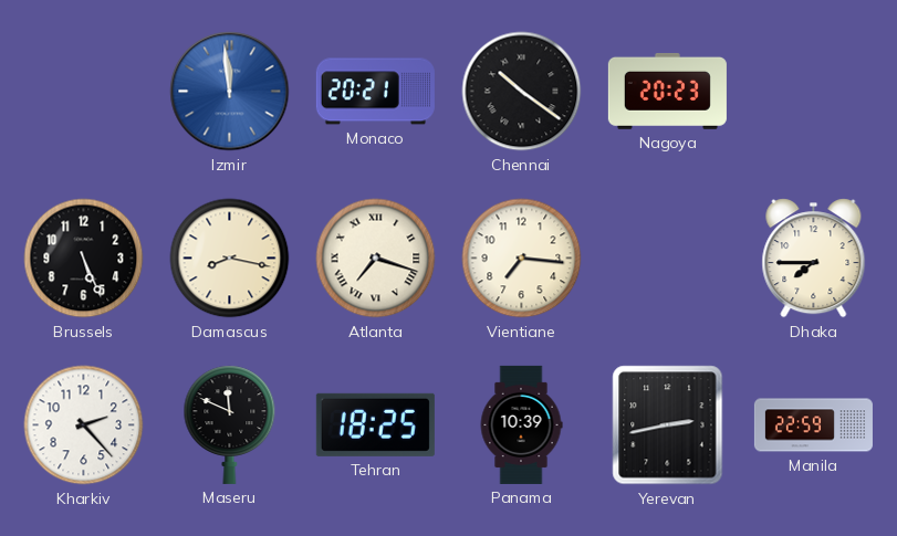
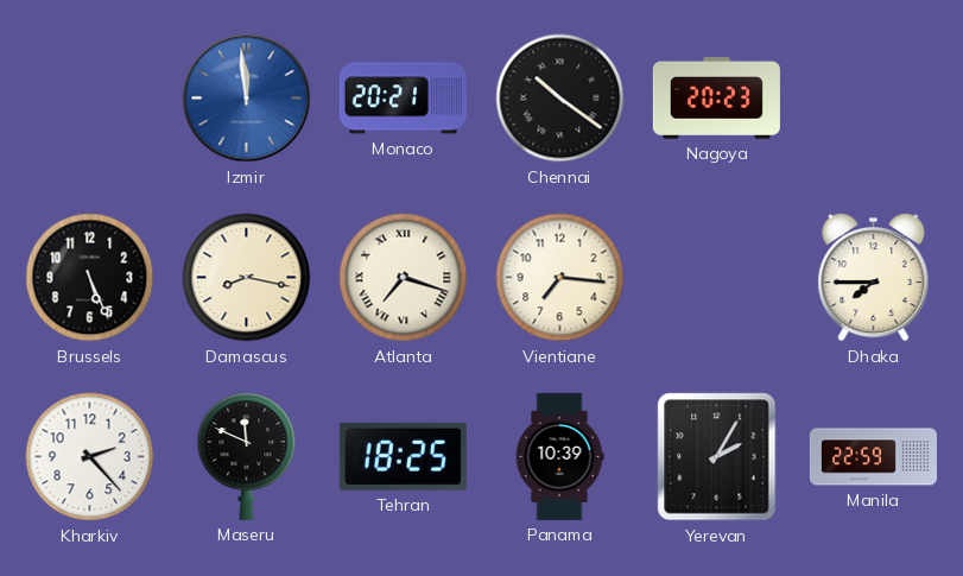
Yerevan: 2:43 -> 2:05
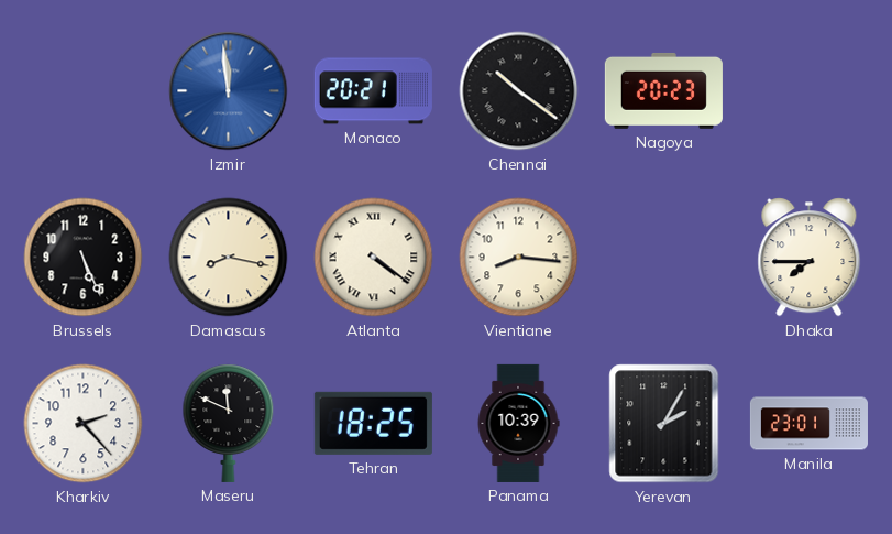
Atlanta: 7:18 -> 4:21
Vientiane: 7:16 -> 8:16
Manila: 22:59 -> 23:01
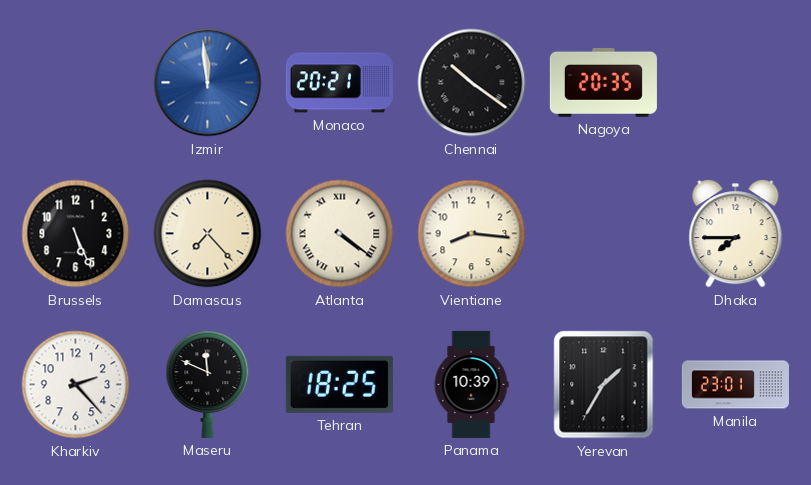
Nagoya: 20:23 -> 20:35
Damascus: 8:17 -> 7:23
Yerevan: 2:05 -> 1:35
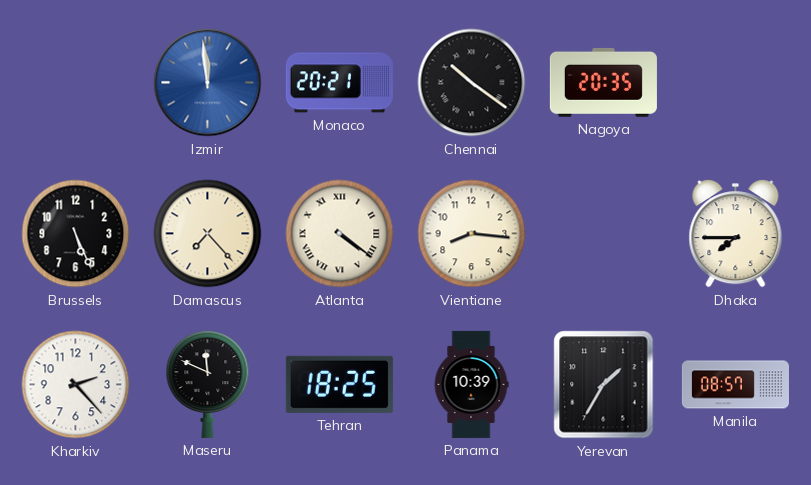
Manila: 23:01 -> 08:57
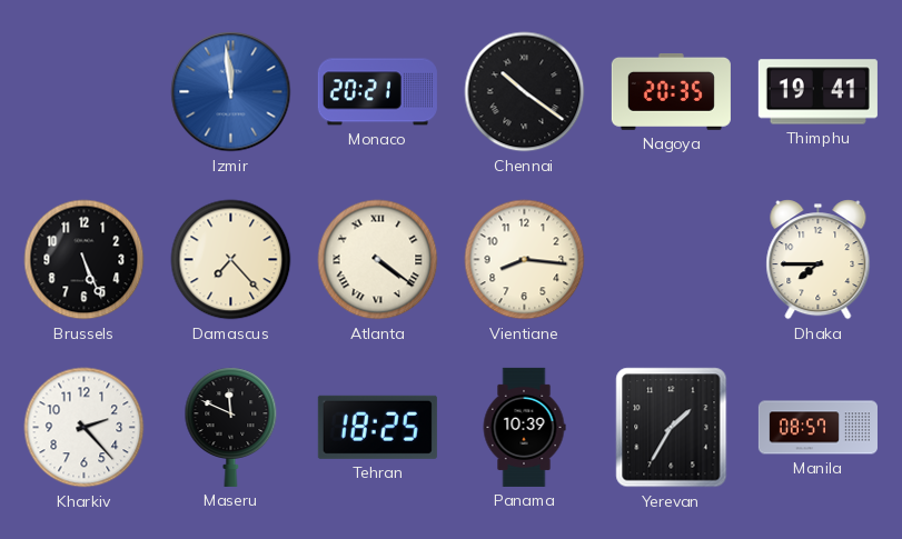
Thimphu: none -> 19:41
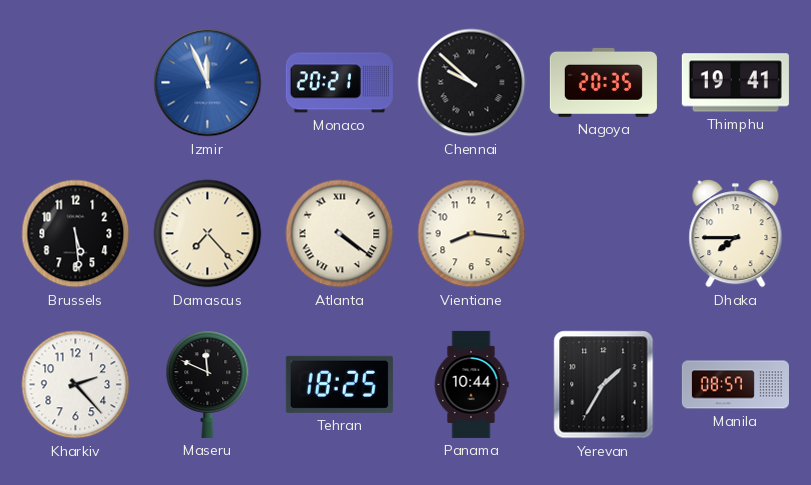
Izmir: 11:59 -> 11:56
Chennai: 10:21 -> 9:52
Brussels: 5:26 -> 5:29
Panama: 10:39 -> 10:44
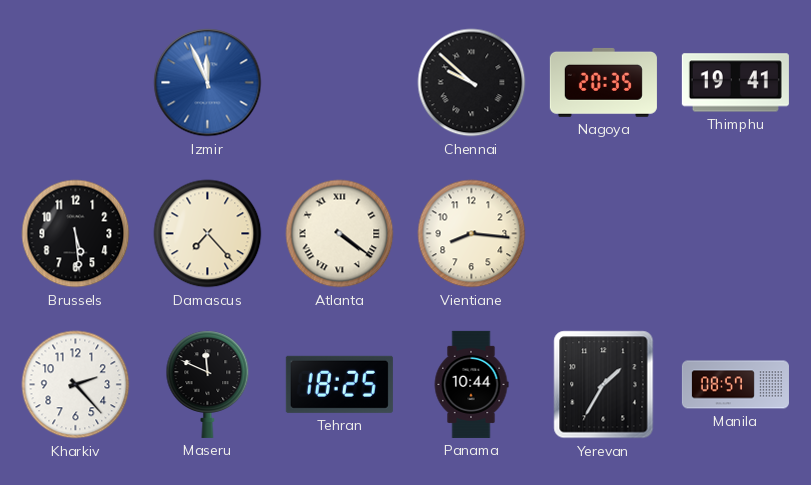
Monaco: 20:21 -> none
Dhaka: 7:45 -> none
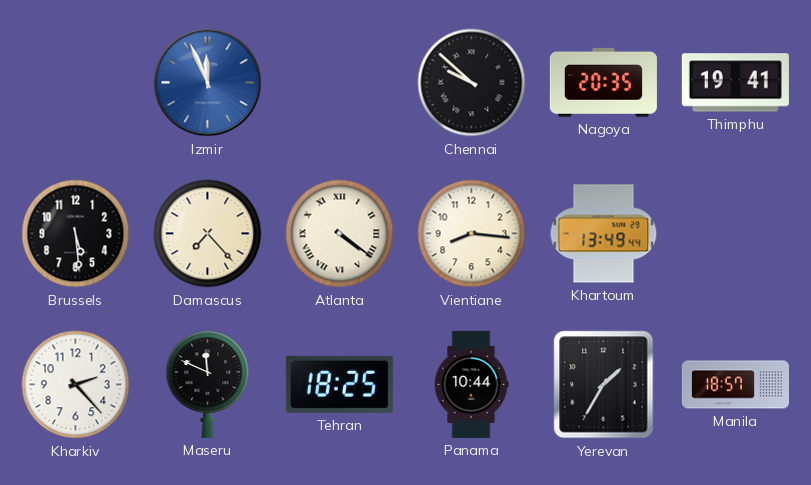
Khartoum: none -> 13:49
Manila: 08:57 -> 18:57
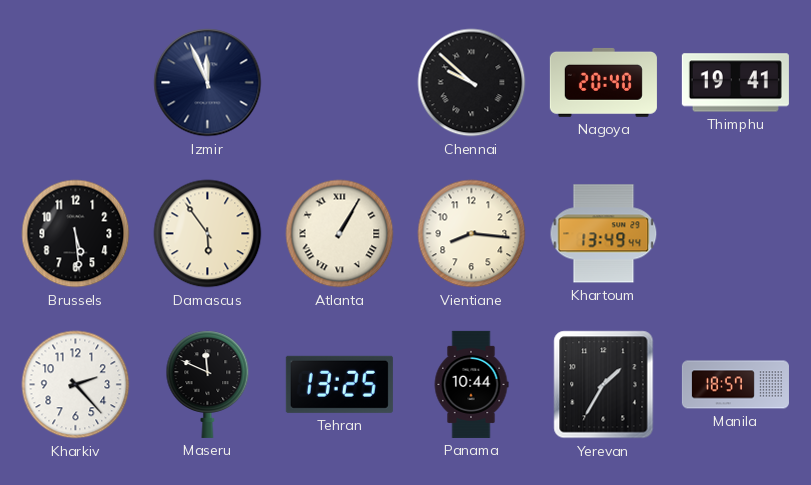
Izmir dial: blue -> navy
Nagoya: 20:35 -> 20:40
Damascus: 7:23 -> 5:54
Atlanta: 4:21 -> 1:05
Tehran: 18:25 -> 13:25
